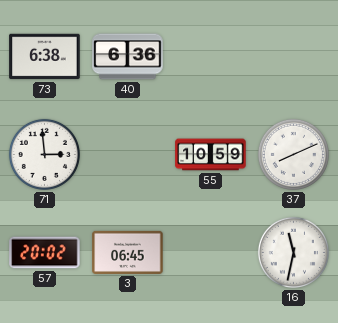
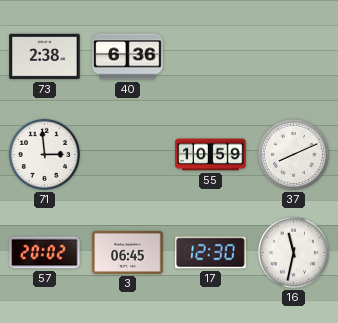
73: 6:38 -> 2:38
17: none -> 12:30
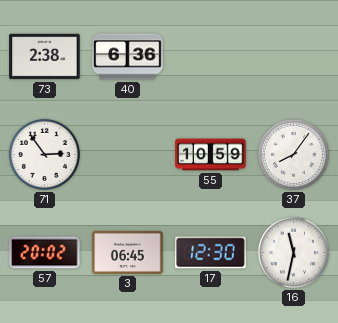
71: 2:59 -> 2:54
37: 8:11 -> 8:06
